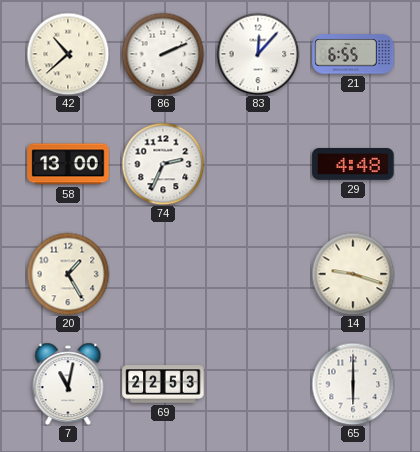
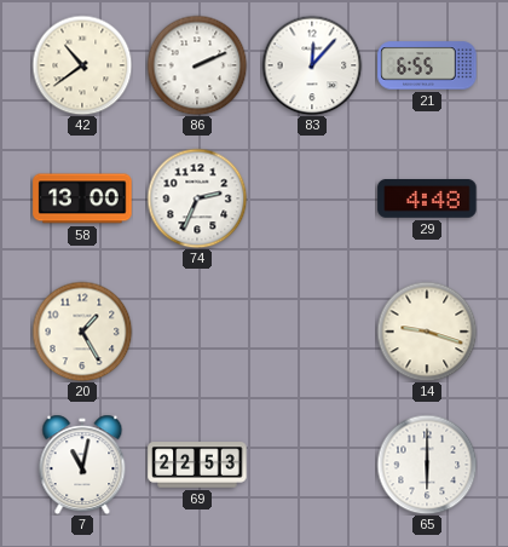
42: 10:38 -> 10:39
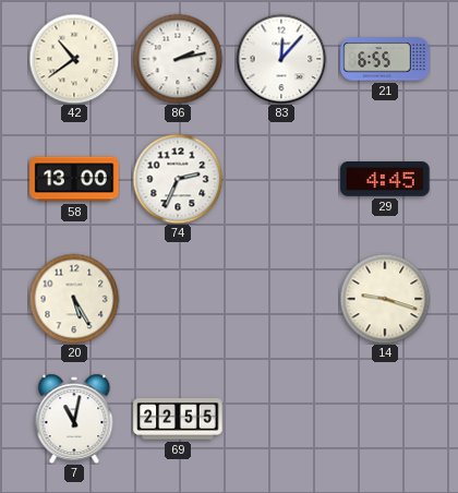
86: 2:11 -> 2:13
29: 4:48 -> 4:45
20: 1:25 -> 5:25
69: 22:53 -> 22:55
65: 6:00 -> none
